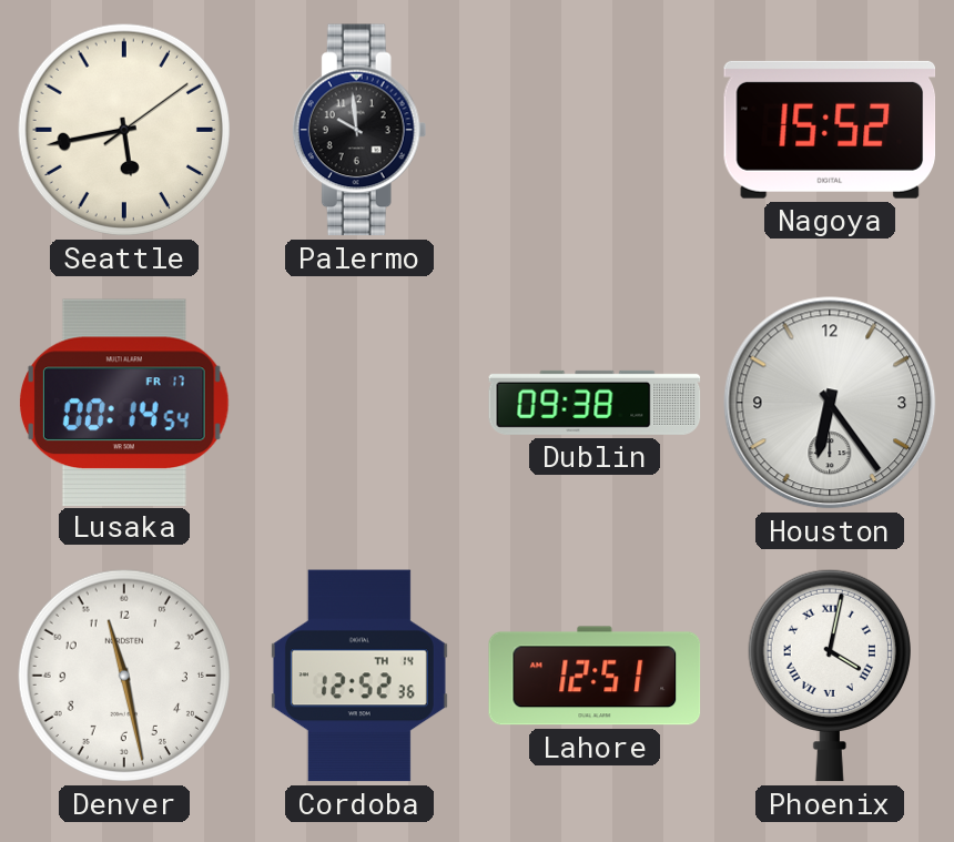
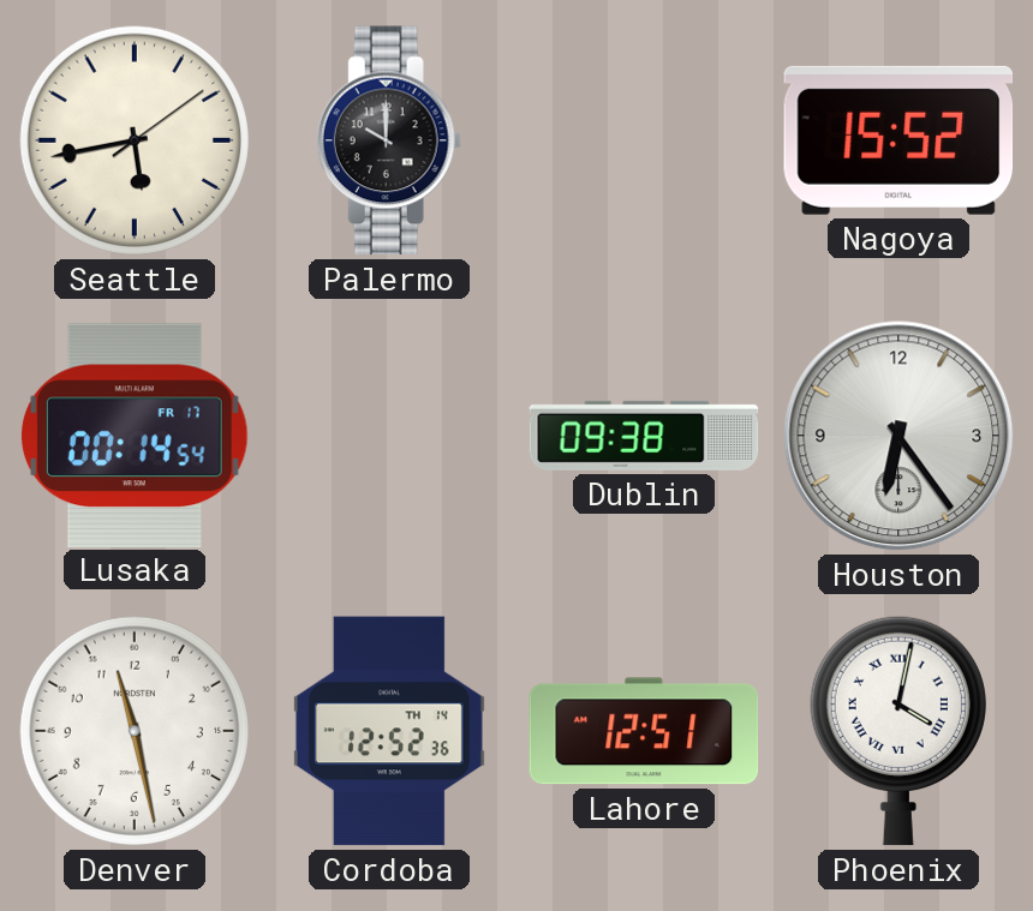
Palermo: 9:59 -> 10:00
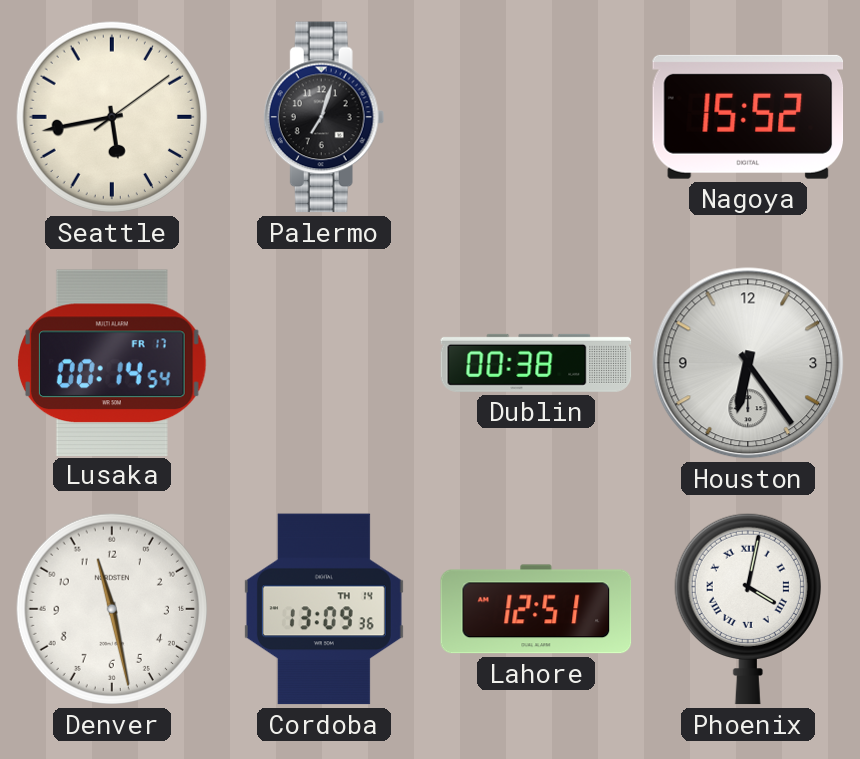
Palermo: 10:00 -> 7:03
Dublin: 09:38 -> 00:38
Cordoba: 12:52 -> 13:09
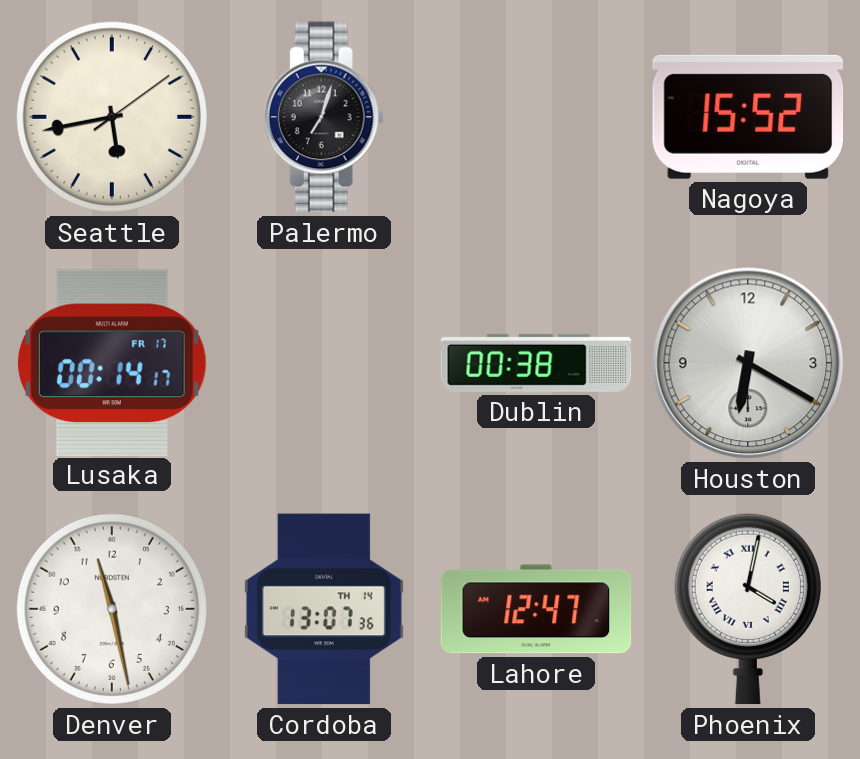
Lusaka: 00:14:54 -> 00:14:17
Houston: 6:24 -> 6:20
Cordoba: 13:09 -> 13:07
Lahore: 12:51 -> 12:47
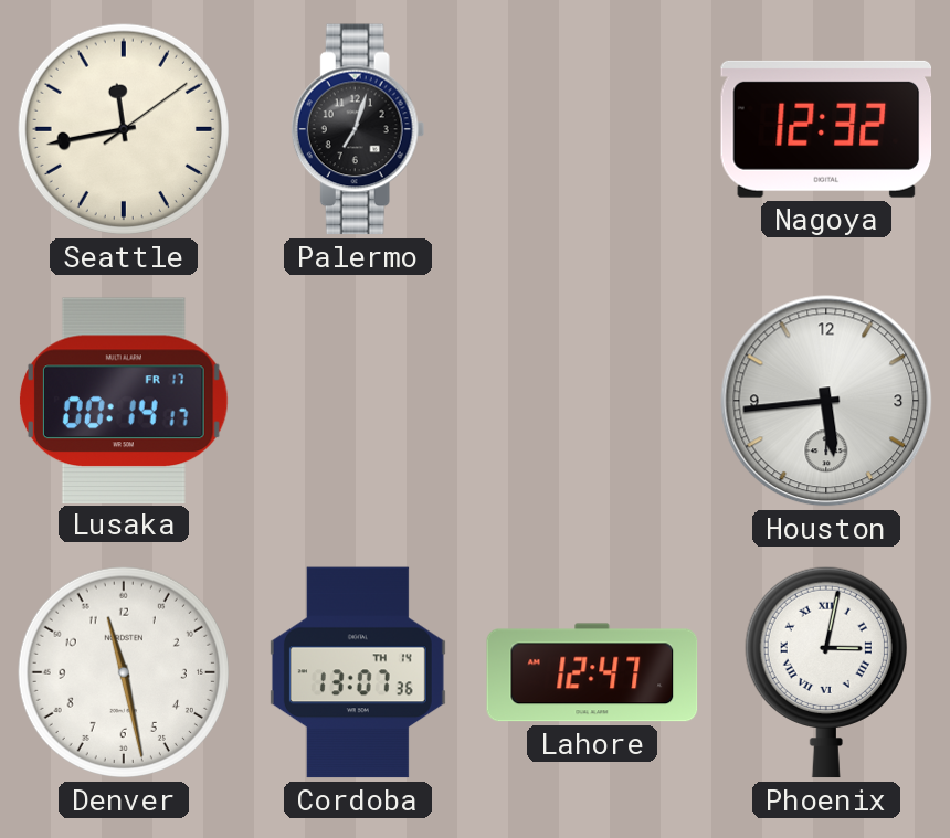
Seattle: 5:43 -> 11:43
Nagoya: 15:52 -> 12:32
Dublin: 00:38 -> none
Houston: 6:20 -> 5:44
Phoenix: 4:02 -> 3:02
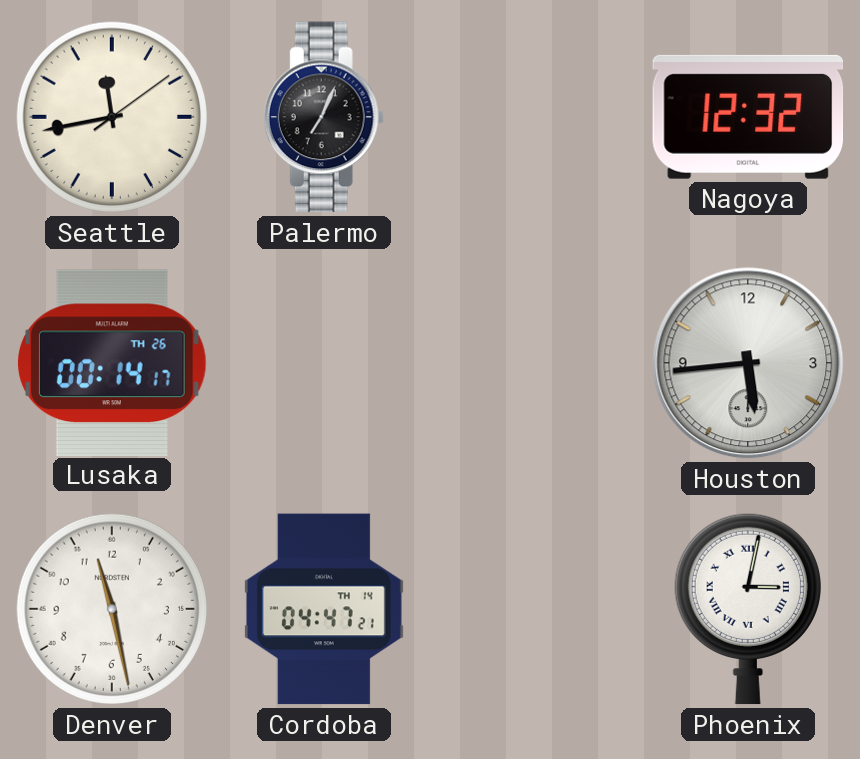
Palermo: 7:03 -> 7:04
Lusaka date: FR 17 -> TH 26
Cordoba: 13:07 -> 04:47
Lahore: 12:47 -> none
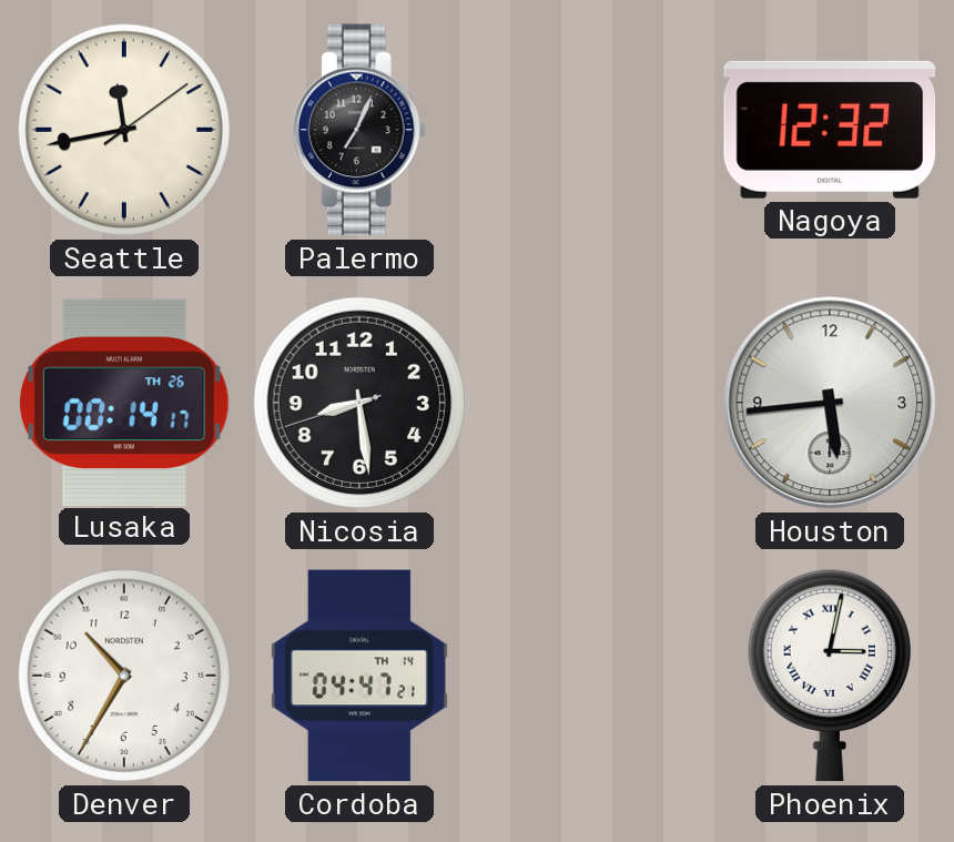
Nicosia: none -> 8:28
Denver: 11:28 -> 10:35
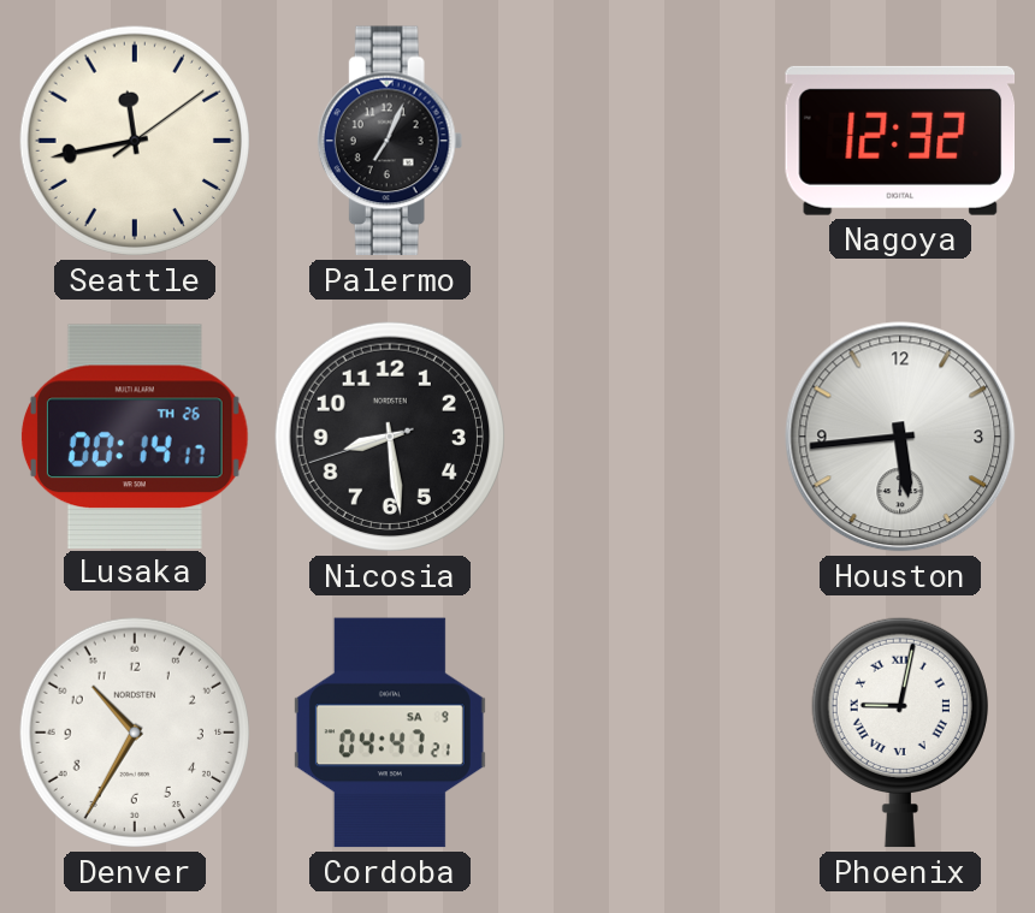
Cordoba date: TH 14 -> SA 9
Phoenix: 3:02 -> 9:02
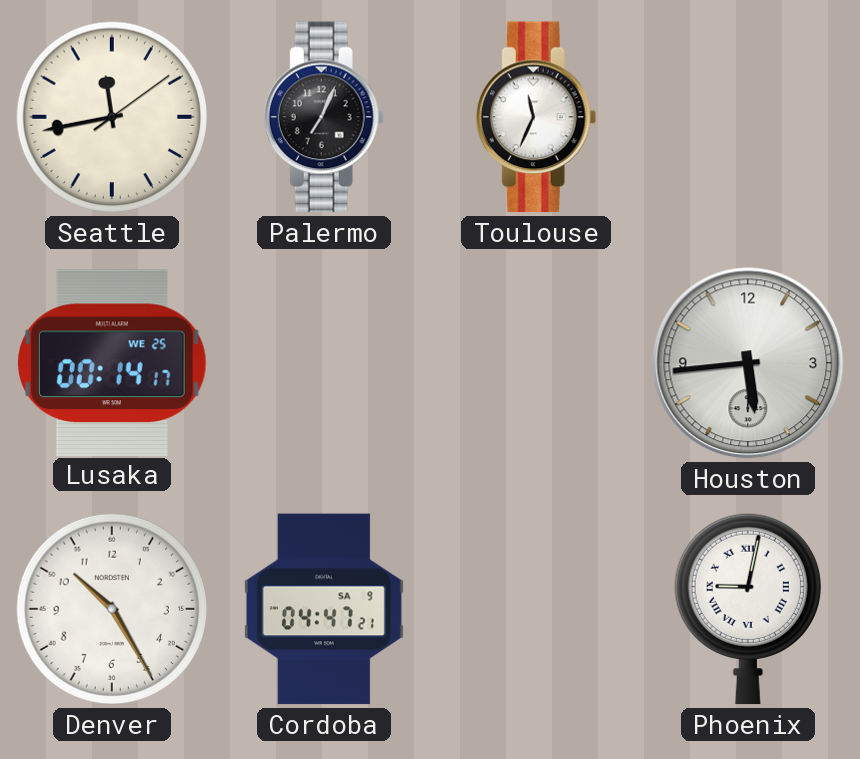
Toulouse: none -> 11:34
Nagoya: 12:32 -> none
Lusaka date: TH 26 -> WE 25
Nicosia: 8:28 -> none
Denver: 10:35 -> 10:25
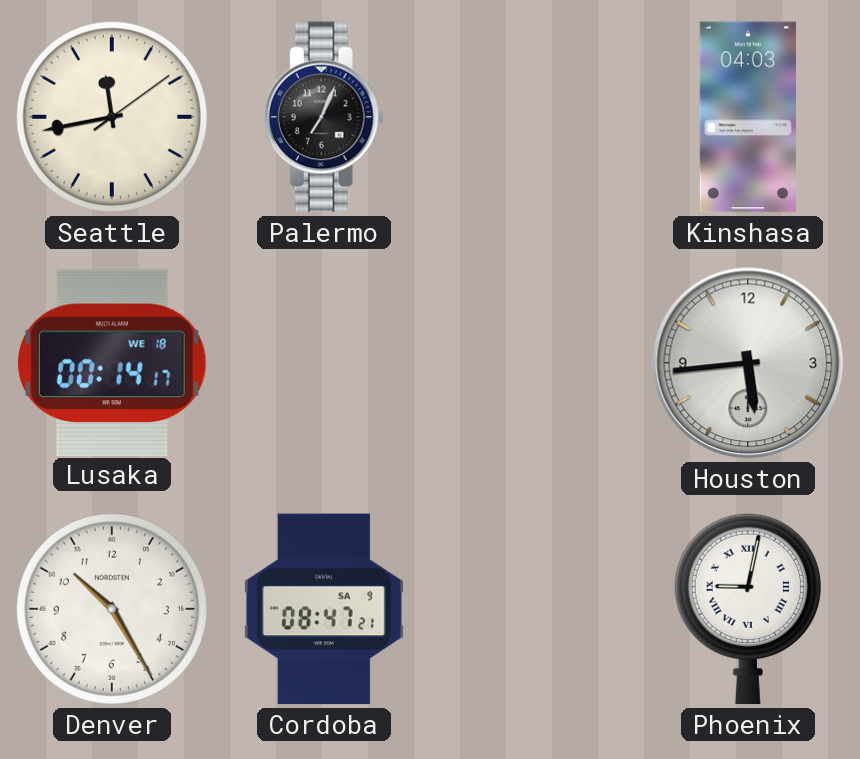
Toulouse: 11:34 -> none
Kinshasa: none -> 04:03
Lusaka date: WE 25 -> WE 18
Cordoba: 04:47 -> 08:47
